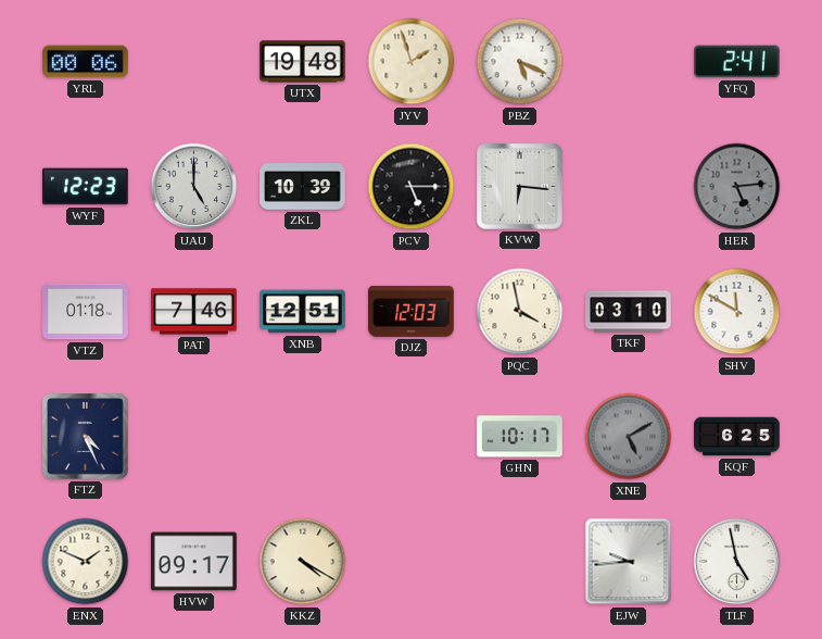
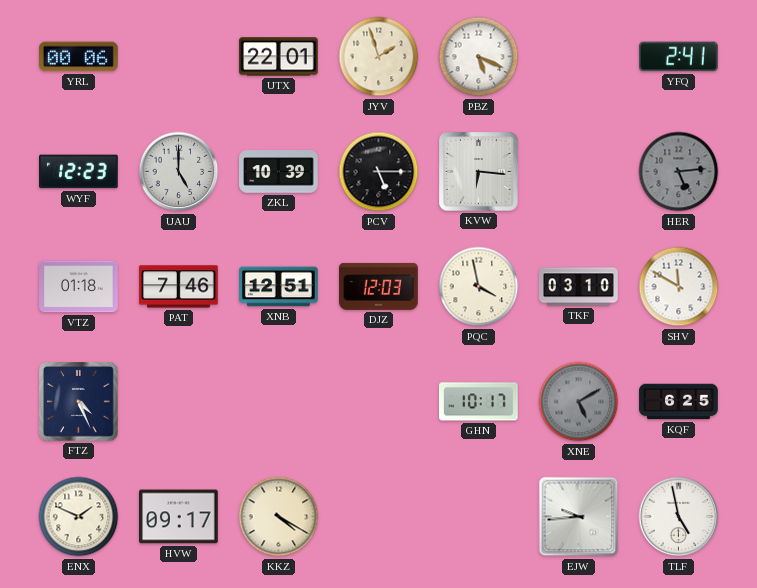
UTX: 19:48 -> 22:01
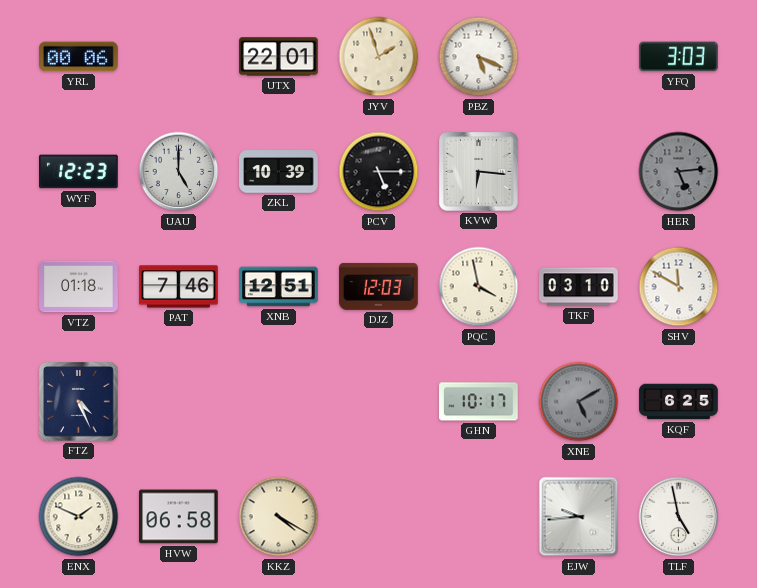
YFQ: 2:41 -> 3:03
HVW: 09:17 -> 06:58
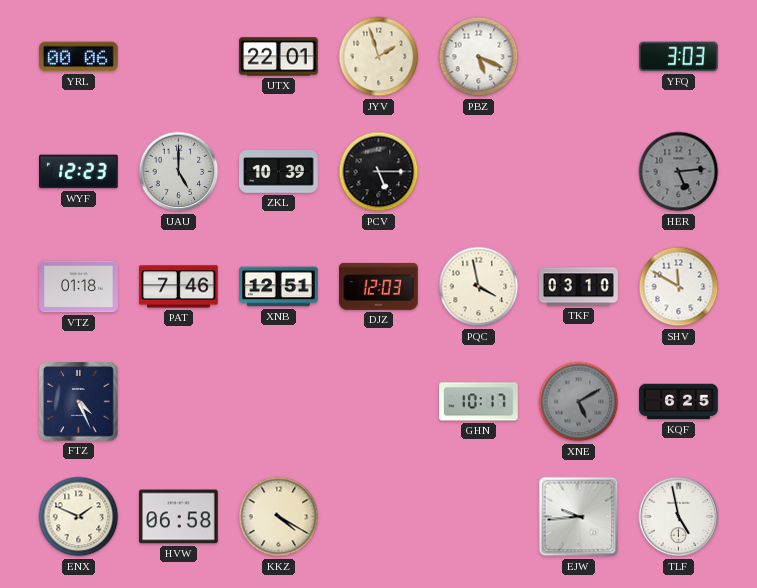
KVW: 6:16 -> none
